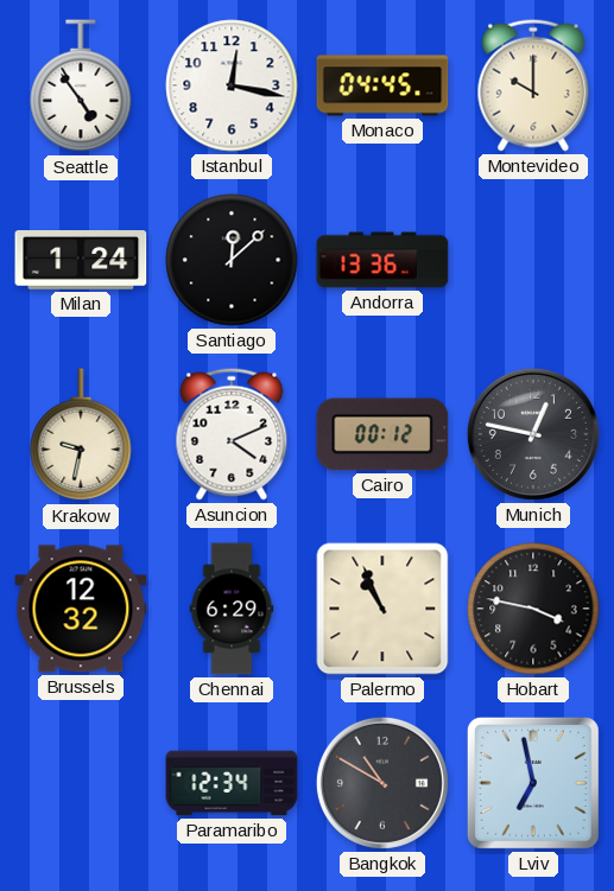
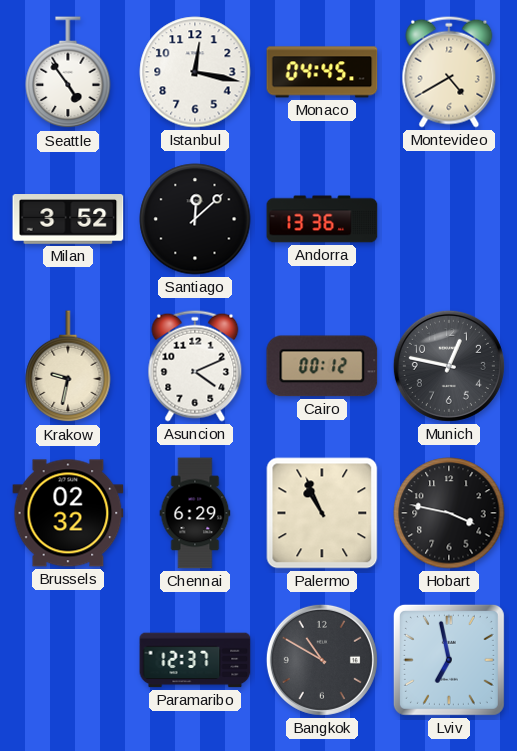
Montevideo: 10:00 -> 4:40
Milan: 1:24 -> 3:52
Brussels: 12:32 -> 02:32
Paramaribo: 12:34 -> 12:37
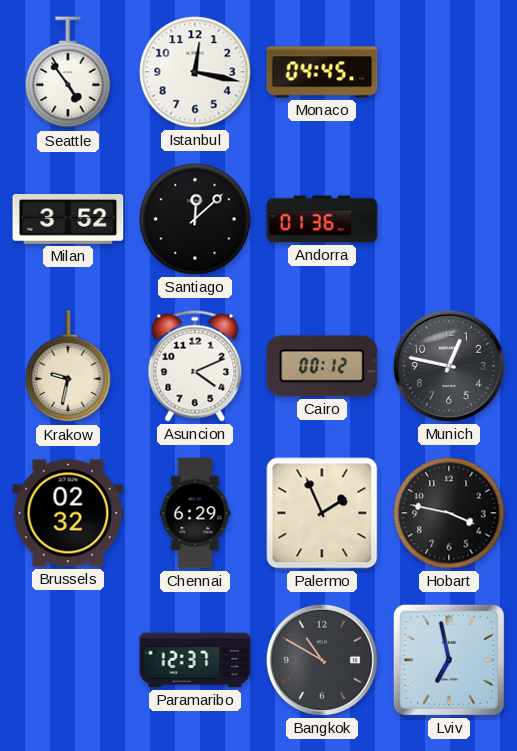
Montevideo: 4:40 -> none
Andorra: 13:36 -> 01:36
Palermo: 10:56 -> 1:56
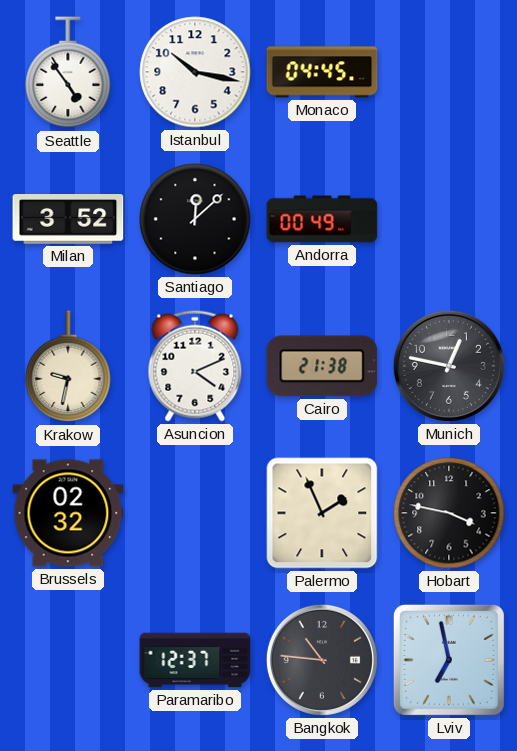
Istanbul: 12:17 -> 10:17
Andorra: 01:36 -> 00:49
Cairo: 00:12 -> 21:38
Chennai: 6:29 -> none
Bangkok: 10:50 -> 10:46
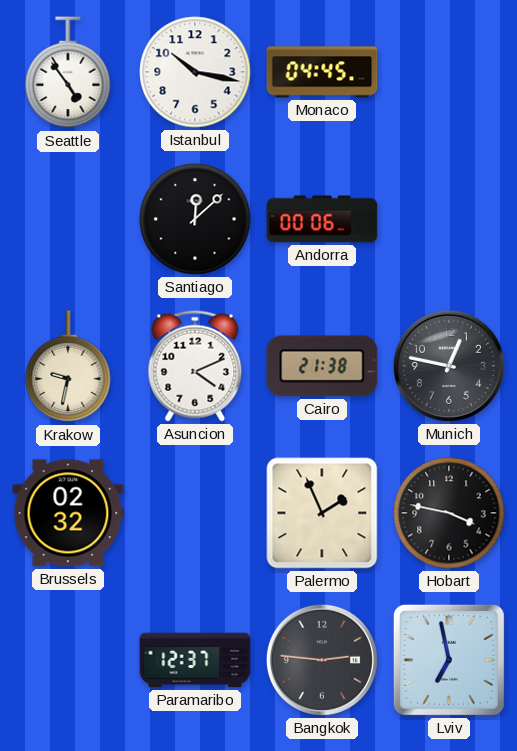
Milan: 3:52 -> none
Andorra: 00:49 -> 00:06
Bangkok: 10:46 -> 2:46
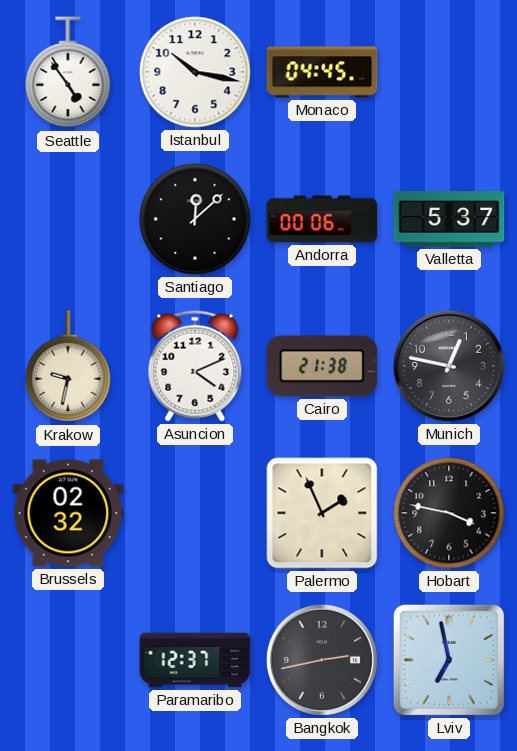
Valletta: none -> 5:37
Bangkok: 2:46 -> 2:43
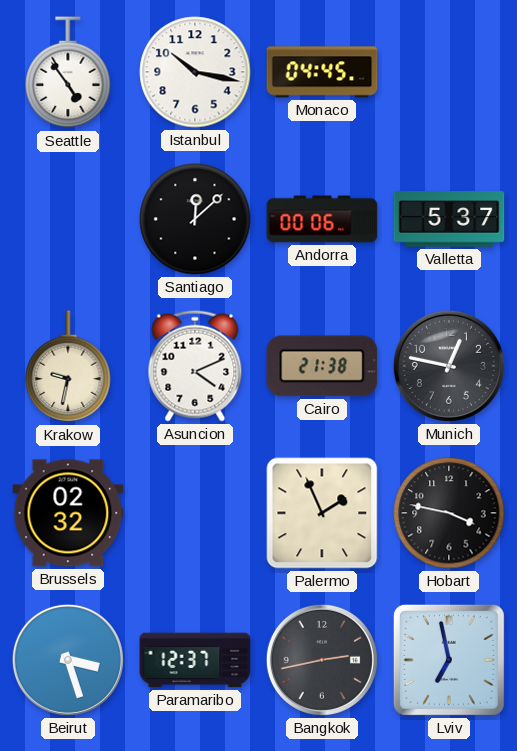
Beirut: none -> 3:27
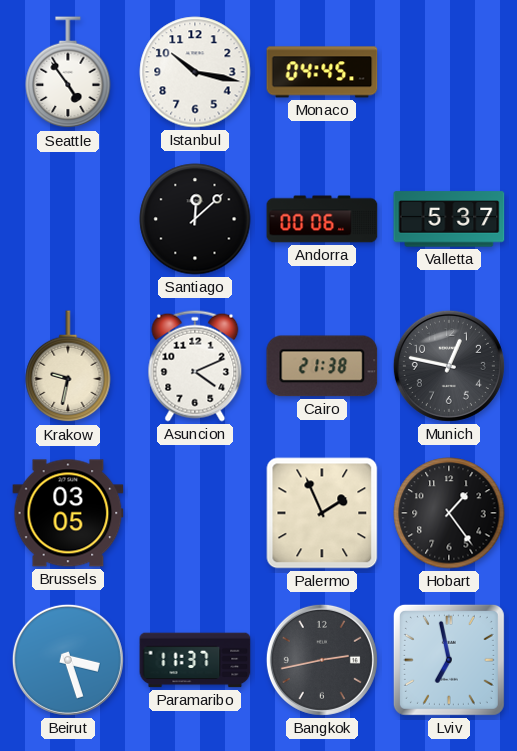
Brussels: 02:32 -> 03:05
Hobart: 3:47 -> 1:24
Paramaribo: 12:37 -> 11:37
